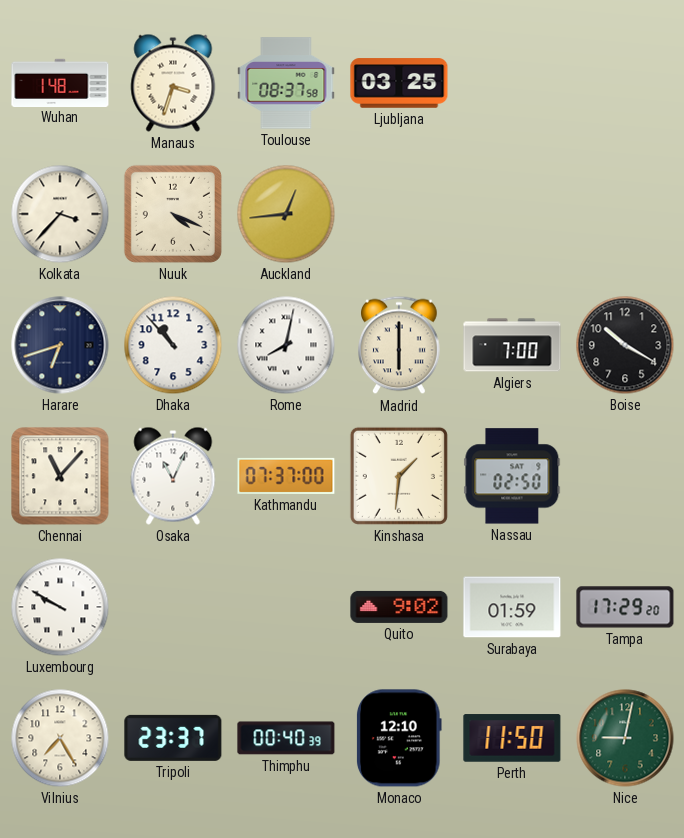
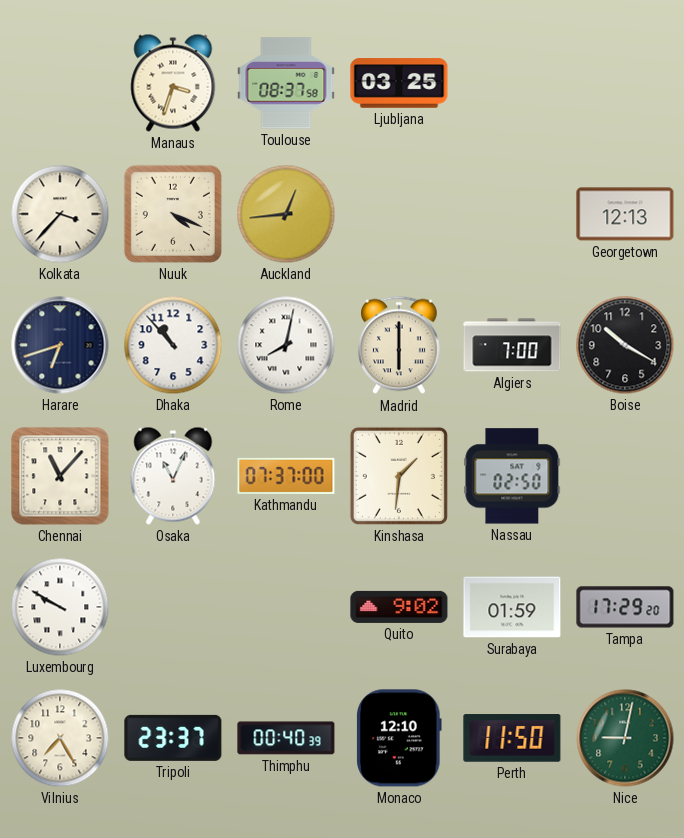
Wuhan: 1:48 -> none
Georgetown: none -> 12:13
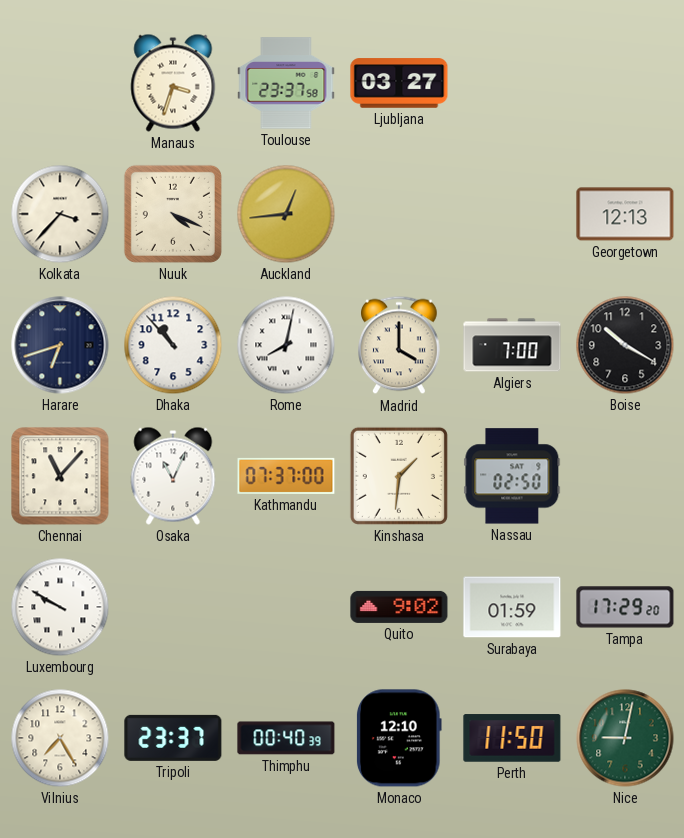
Toulouse: 08:37 -> 23:37
Ljubljana: 03:25 -> 03:27
Madrid: 6:00 -> 4:00
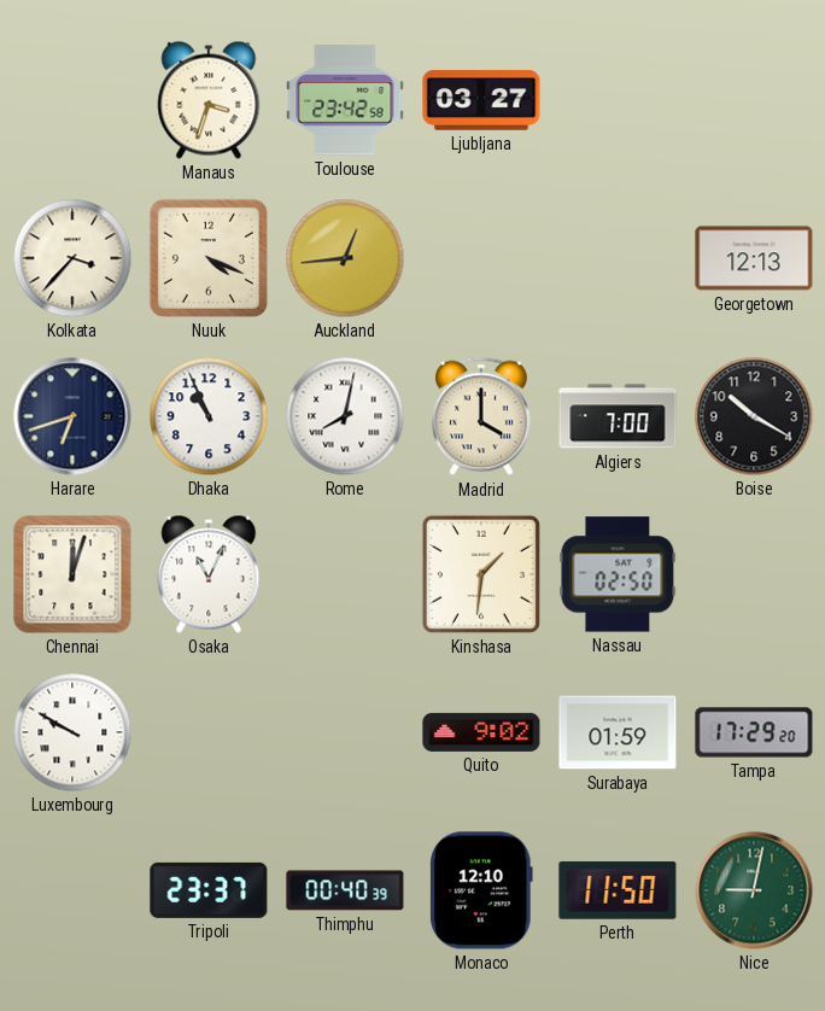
Toulouse: 23:37 -> 23:42
Dhaka: 10:53 -> 10:56
Chennai: 11:07 -> 12:03
Kathmandu: 07:37 -> none
Vilnius: 7:25 -> none
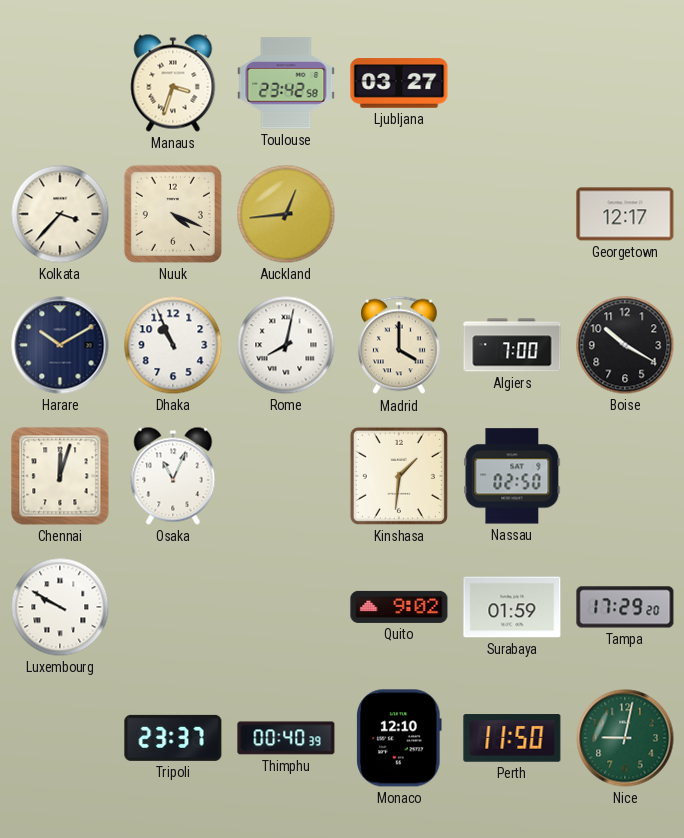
Georgetown: 12:13 -> 12:17
Harare: 6:42 -> 10:10
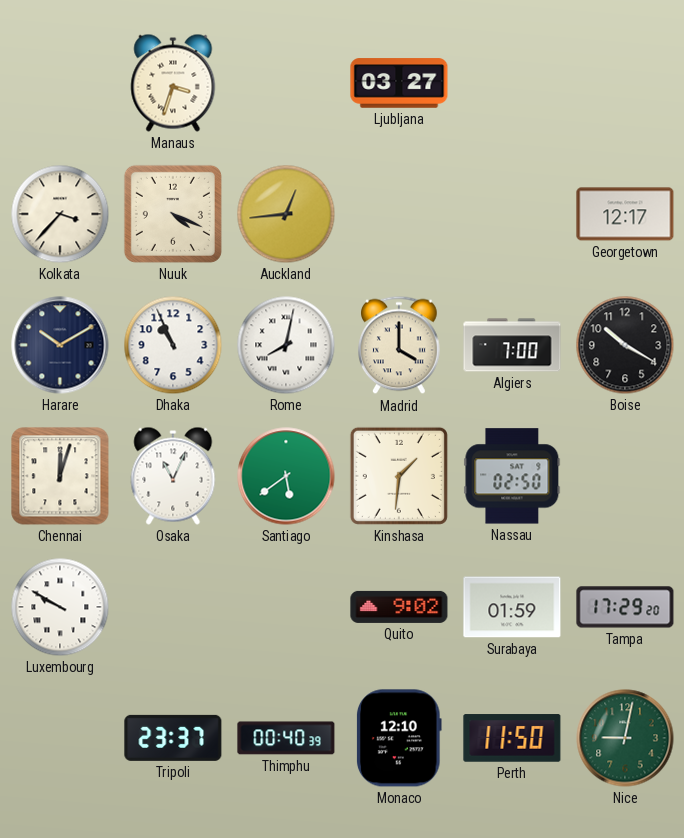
Toulouse: 23:42 -> none
Santiago: none -> 5:39
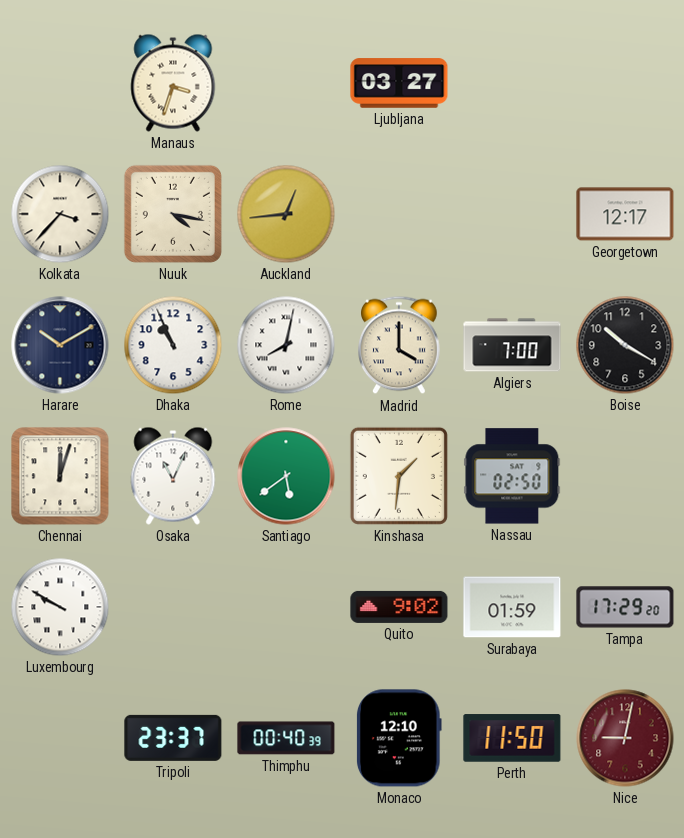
Nuuk: 4:19 -> 4:17
Nice dial: green -> burgundy
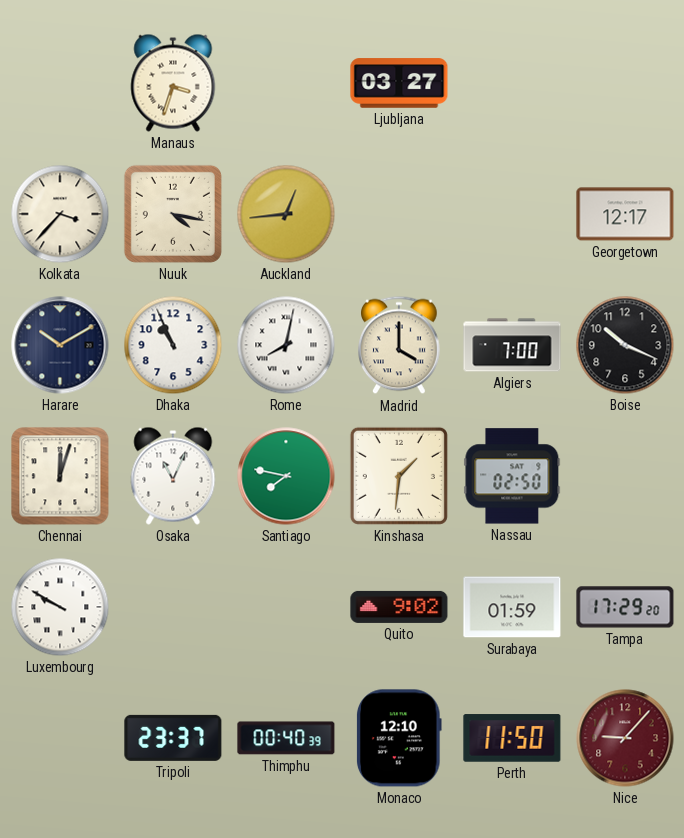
Boise: 10:20 -> 10:19
Santiago: 5:39 -> 7:47
Nice: 9:02 -> 9:07
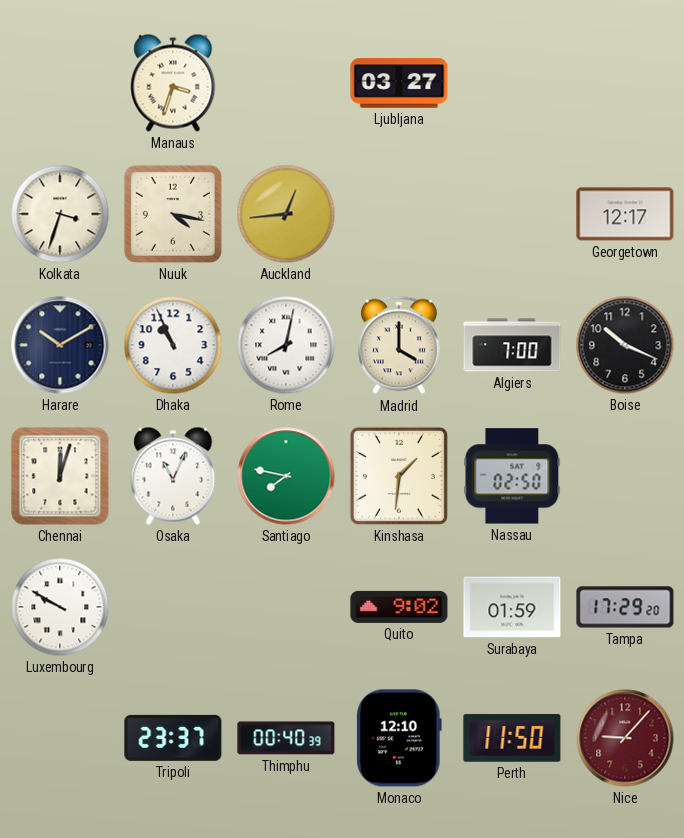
Kolkata: 3:37 -> 3:33
